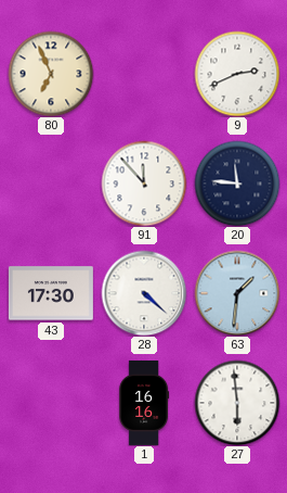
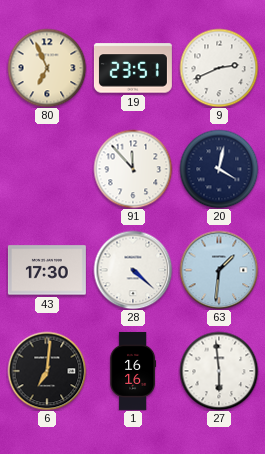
19: none -> 23:51
20: 11:46 -> 4:02
6: none -> 7:01
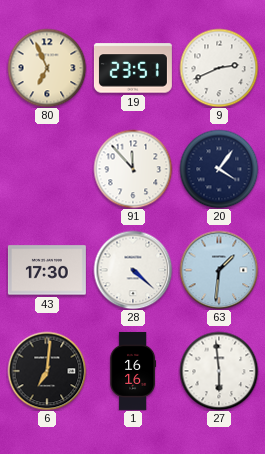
20: 4:02 -> 4:06
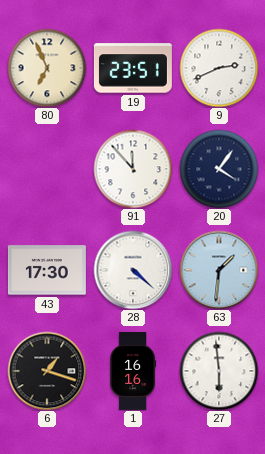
6: 7:01 -> 1:18
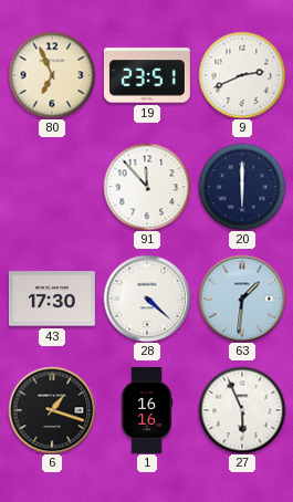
20: 4:06 -> 6:00
27: 5:59 -> 5:56
